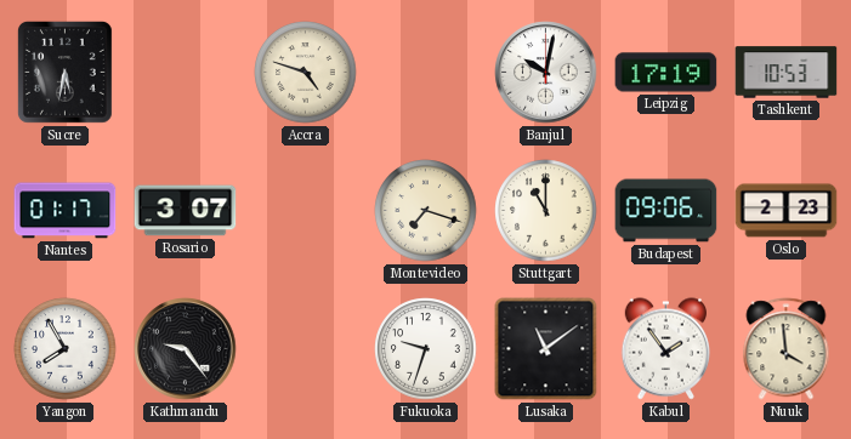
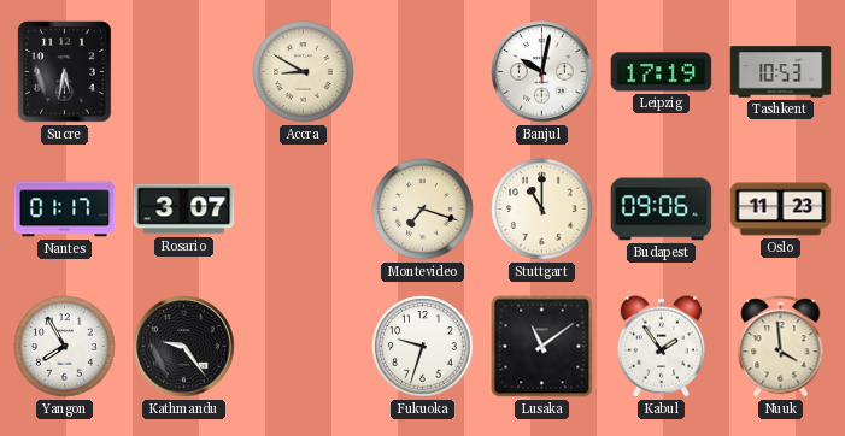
Accra: 4:48 -> 8:50
Oslo: 2:23 -> 11:23
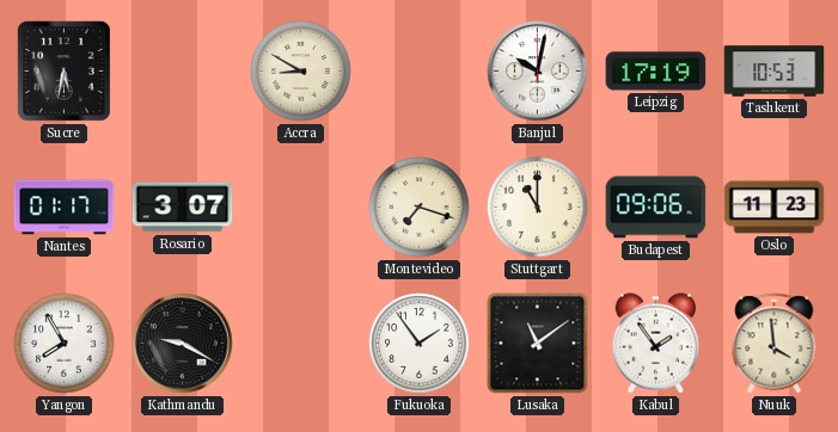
Kathmandu: 9:24 -> 9:20
Fukuoka: 9:33 -> 1:54
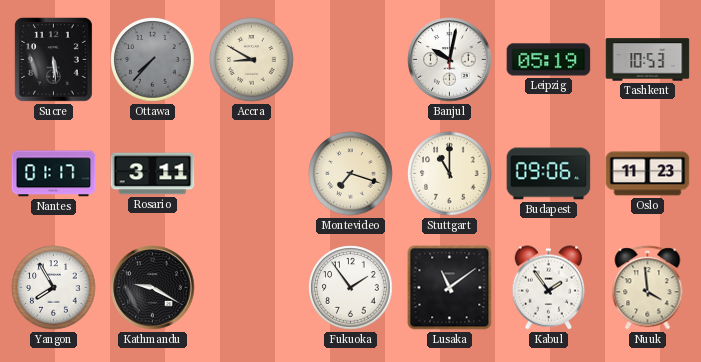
Sucre: 5:32 -> 5:29
Ottawa: none -> 7:37
Leipzig: 17:19 -> 05:19
Rosario: 3:07 -> 3:11
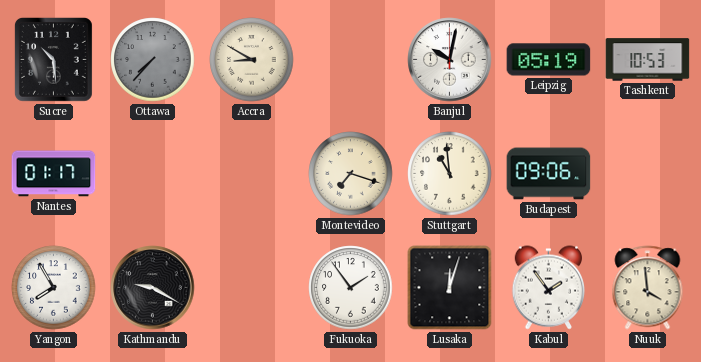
Sucre: 5:29 -> 10:29
Rosario: 3:11 -> none
Stuttgart: 11:00 -> 10:59
Oslo: 11:23 -> none
Lusaka: 11:09 -> 12:03
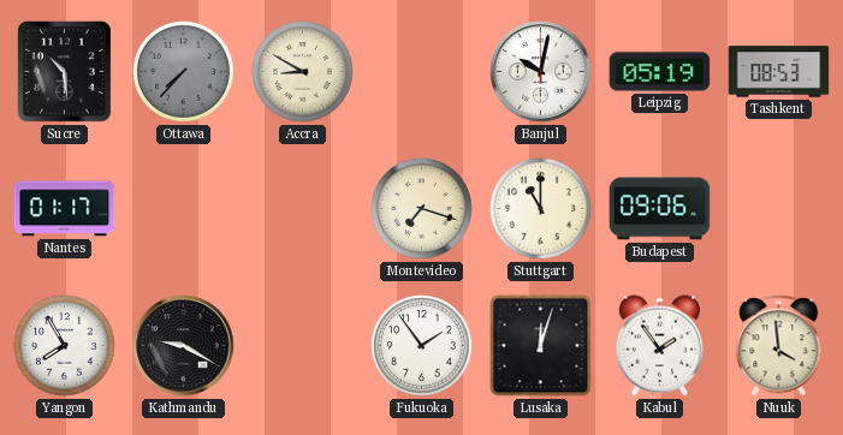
Tashkent: 10:53 -> 08:53
Stuttgart: 10:59 -> 11:00
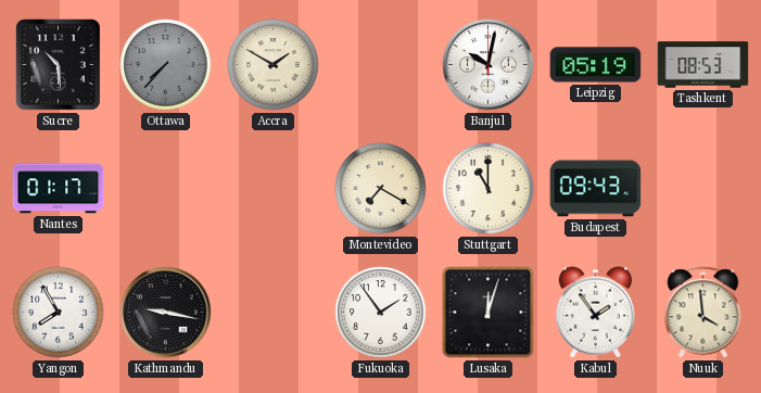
Accra: 8:50 -> 1:50
Montevideo: 7:18 -> 7:20
Budapest: 09:06 -> 09:43
Kathmandu: 9:20 -> 9:17
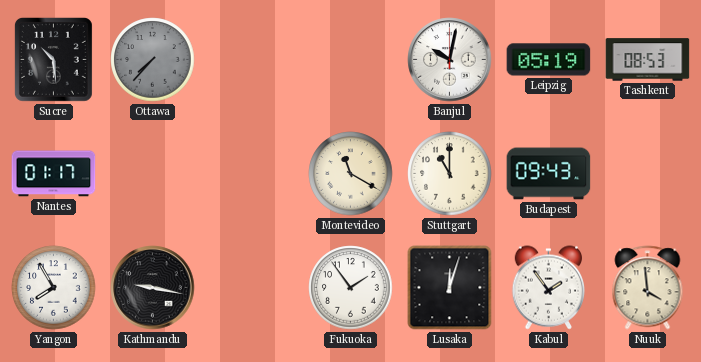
Accra: 1:50 -> none
Montevideo: 7:20 -> 11:20
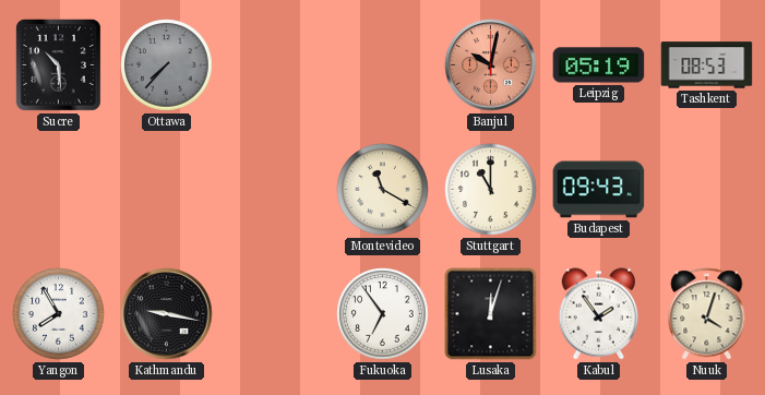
Banjul dial: white -> salmon
Nantes: 01:17 -> none
Fukuoka: 1:54 -> 6:54
Nuuk: 3:59 -> 4:03
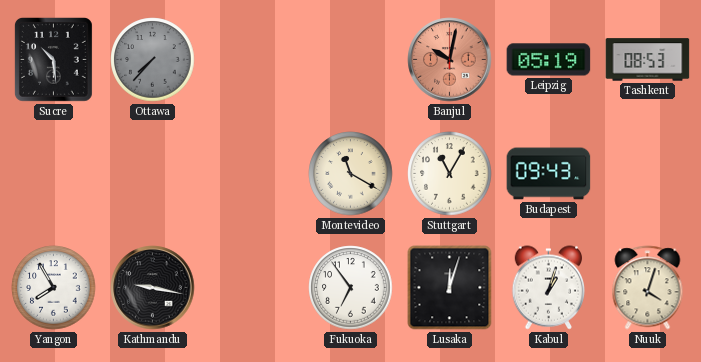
Stuttgart: 11:00 -> 11:05
Kabul: 1:54 -> 1:03
